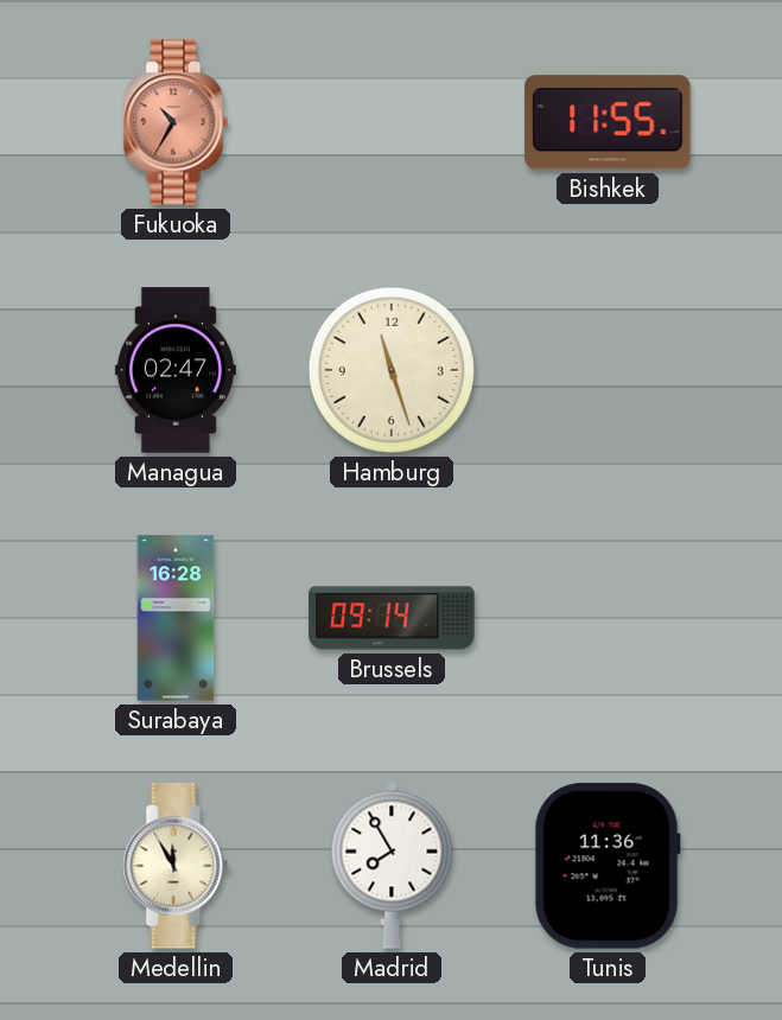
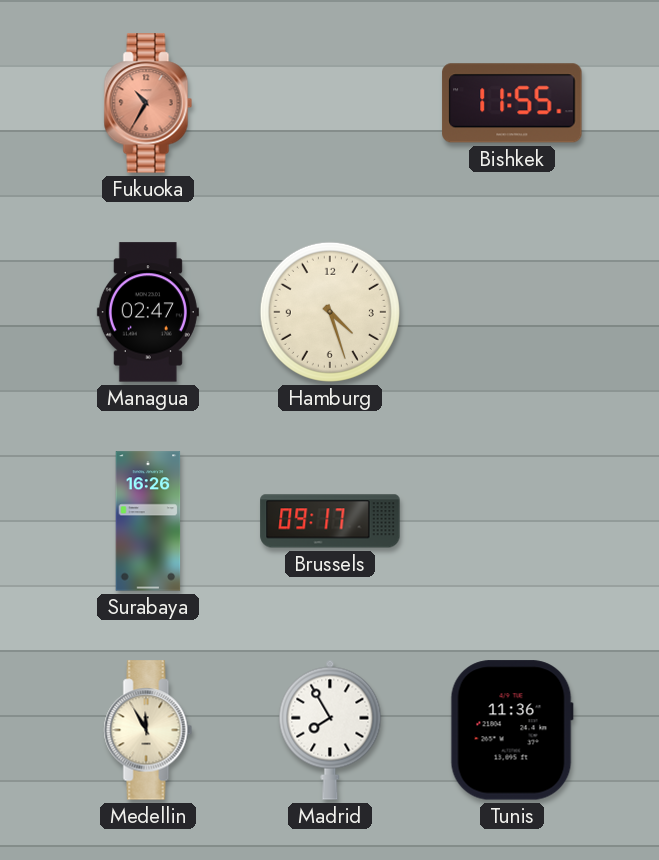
Hamburg: 11:27 -> 4:27
Surabaya: 16:28 -> 16:26
Brussels: 09:14 -> 09:17
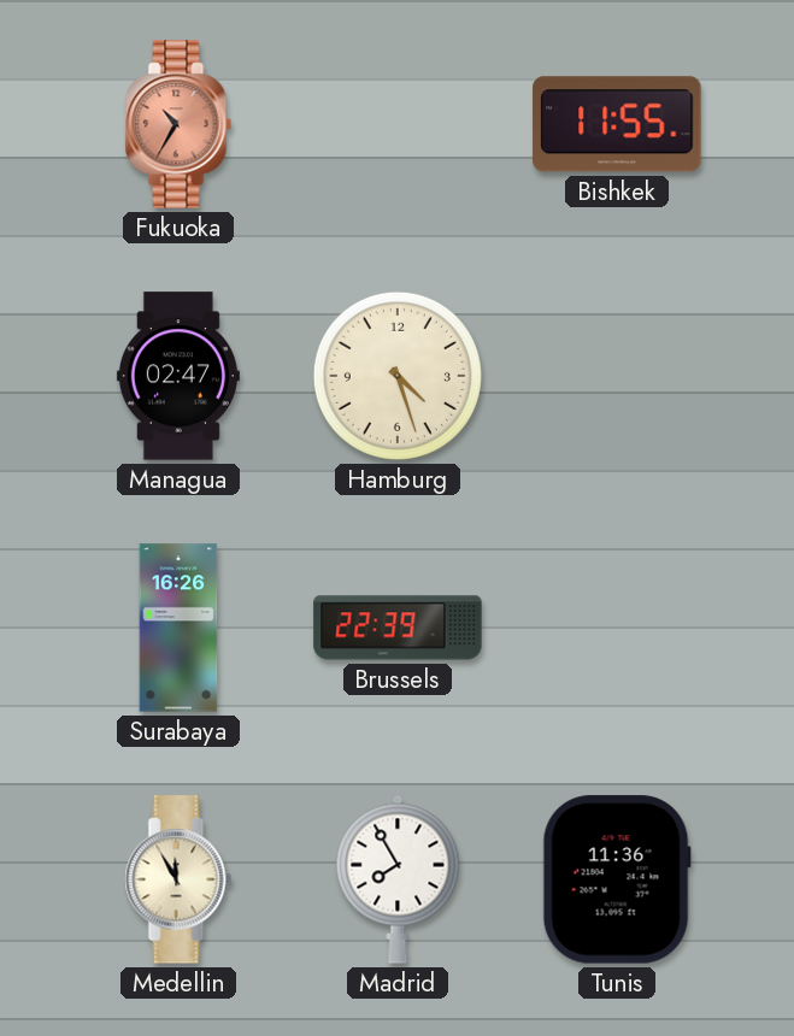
Brussels: 09:17 -> 22:39
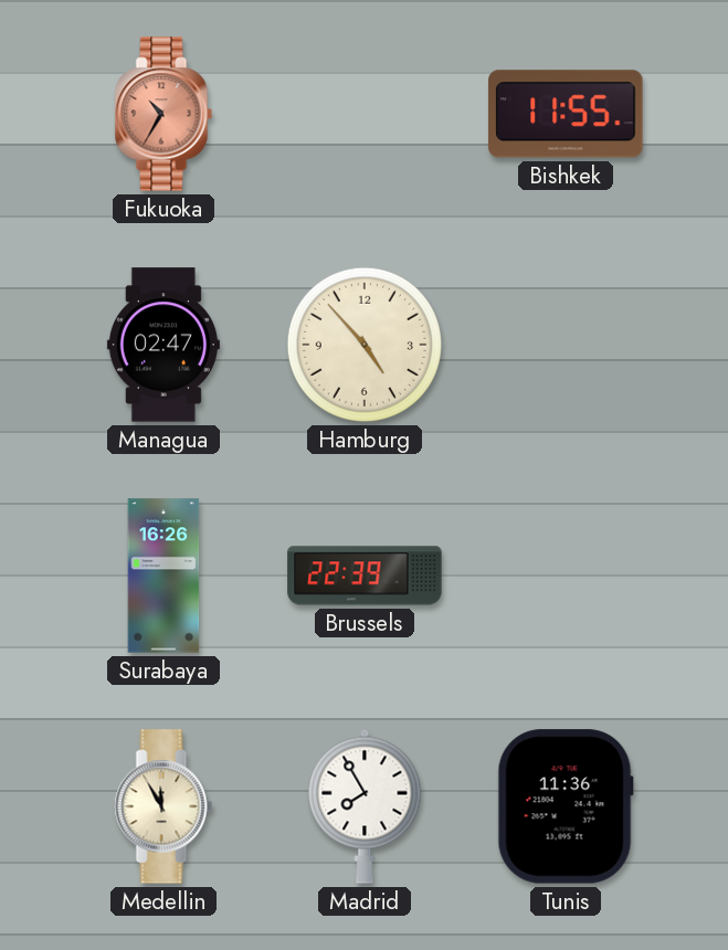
Hamburg: 4:27 -> 4:53
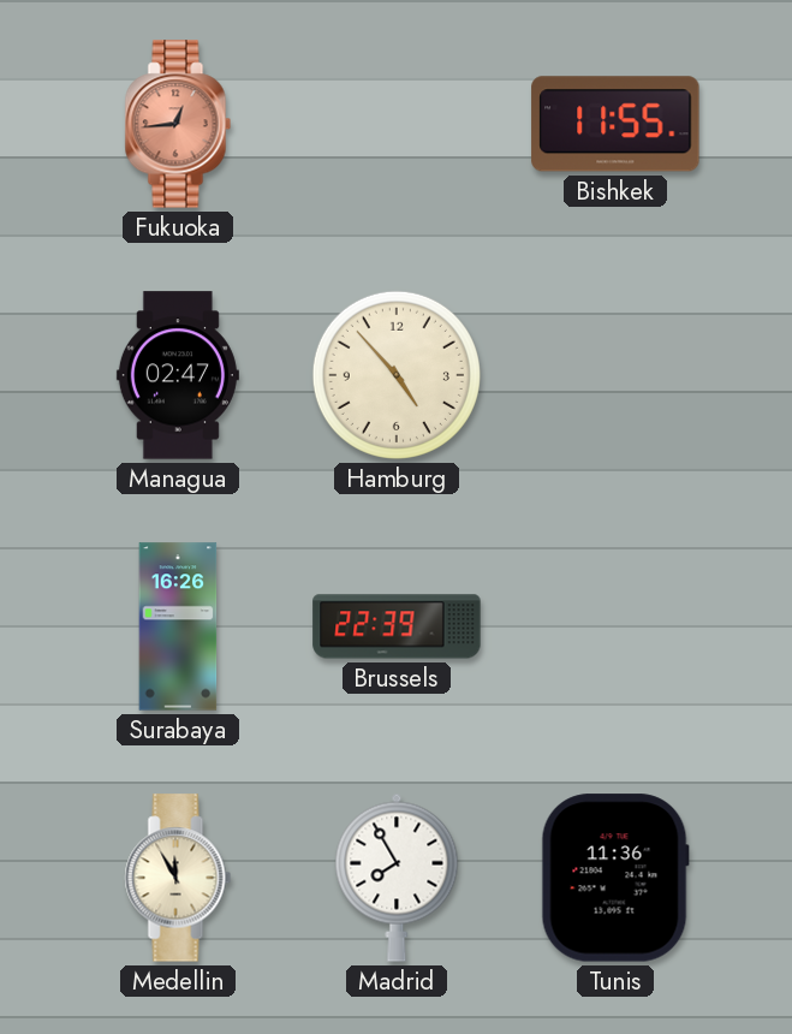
Fukuoka: 10:35 -> 12:44
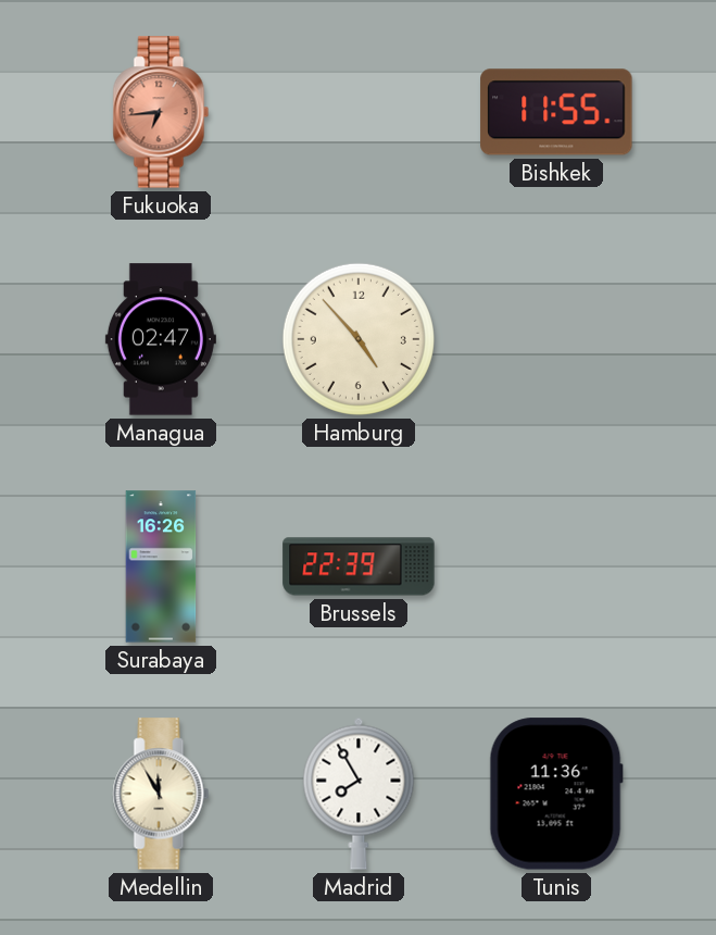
Fukuoka: 12:44 -> 6:44
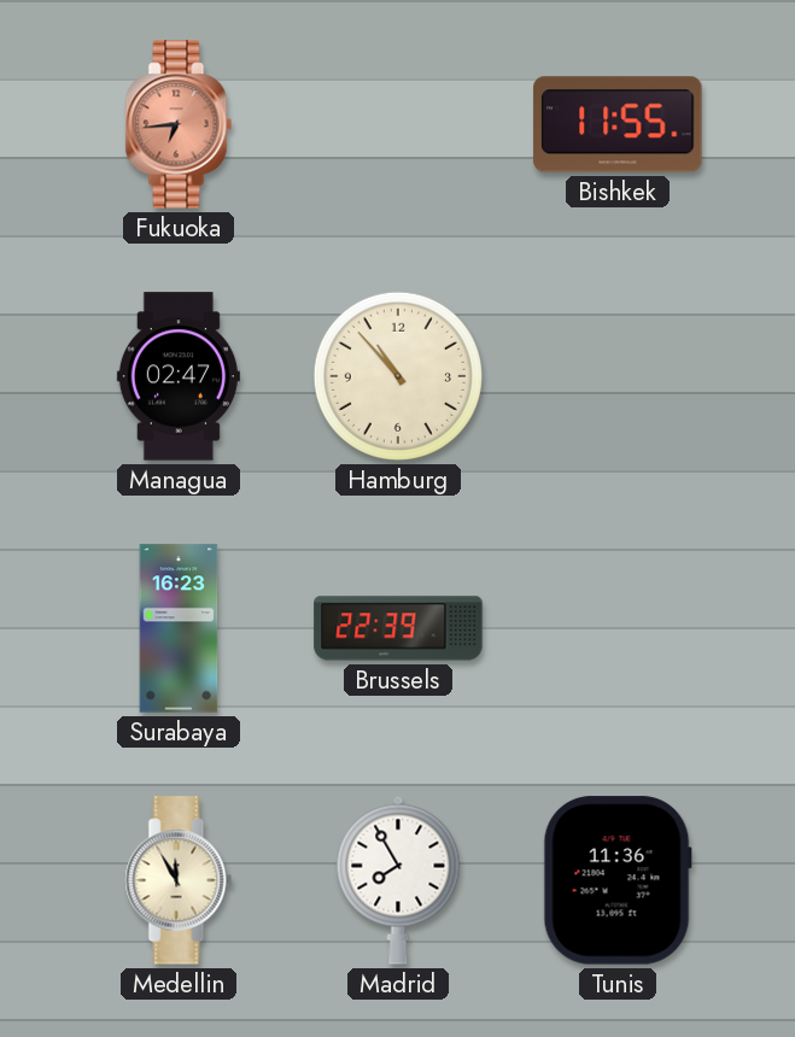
Hamburg: 4:53 -> 10:53
Surabaya: 16:26 -> 16:23
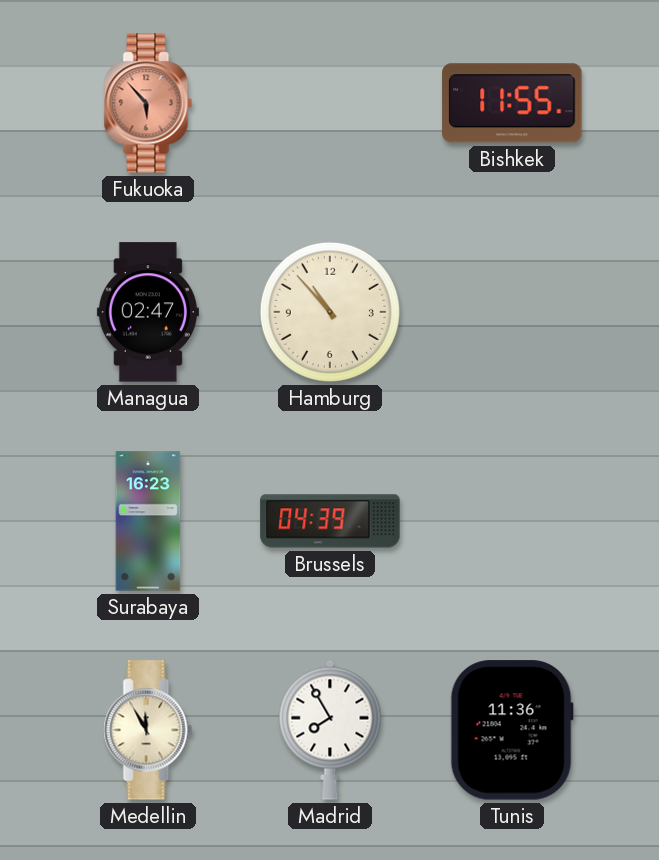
Fukuoka: 6:44 -> 5:53
Brussels: 22:39 -> 04:39
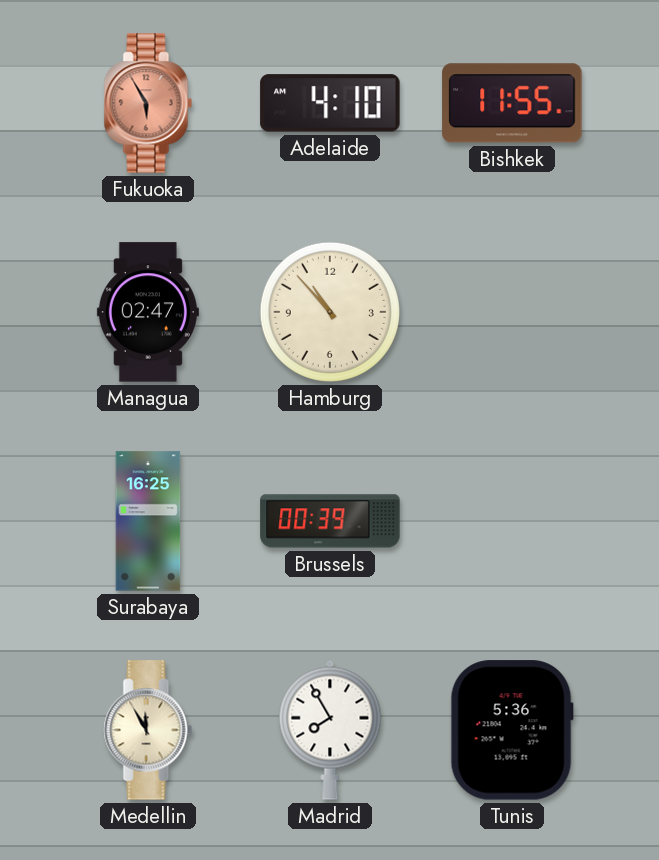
Fukuoka: 5:53 -> 5:55
Adelaide: none -> 4:10
Surabaya: 16:23 -> 16:25
Brussels: 04:39 -> 00:39
Tunis: 11:36 -> 5:36
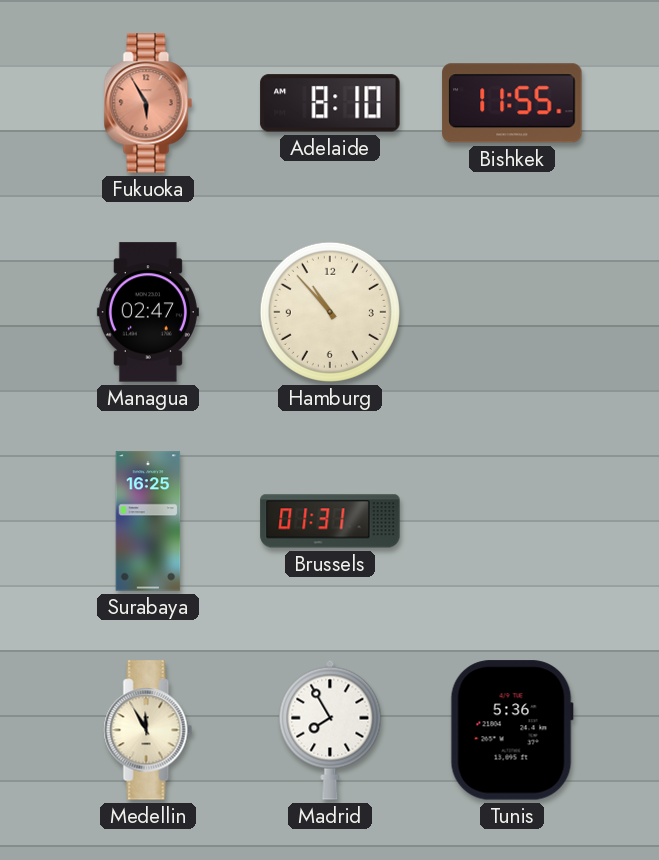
Adelaide: 4:10 -> 8:10
Brussels: 00:39 -> 01:31
